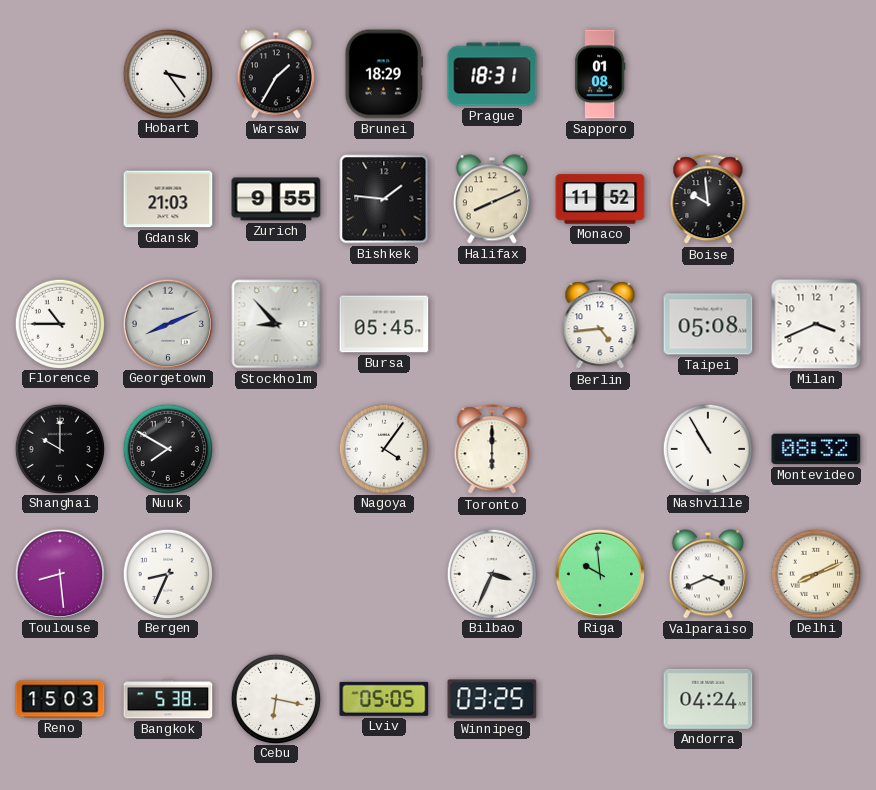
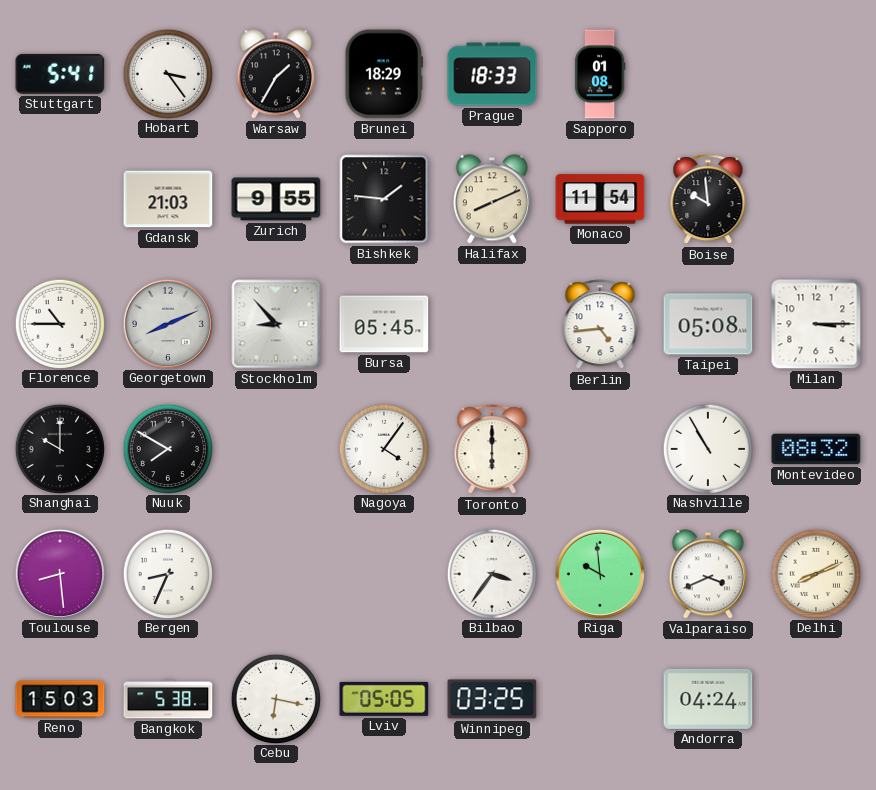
Stuttgart: none -> 5:41
Prague: 18:31 -> 18:33
Monaco: 11:52 -> 11:54
Milan: 3:41 -> 3:15
Bilbao: 3:34 -> 3:36
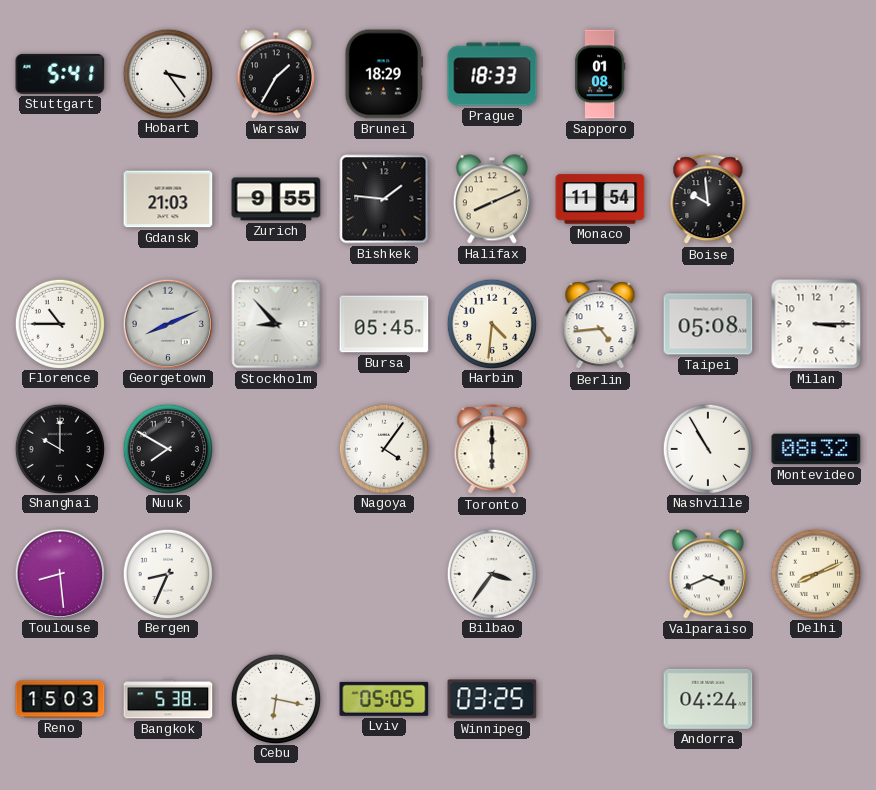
Harbin: none -> 4:31
Riga: 9:59 -> none
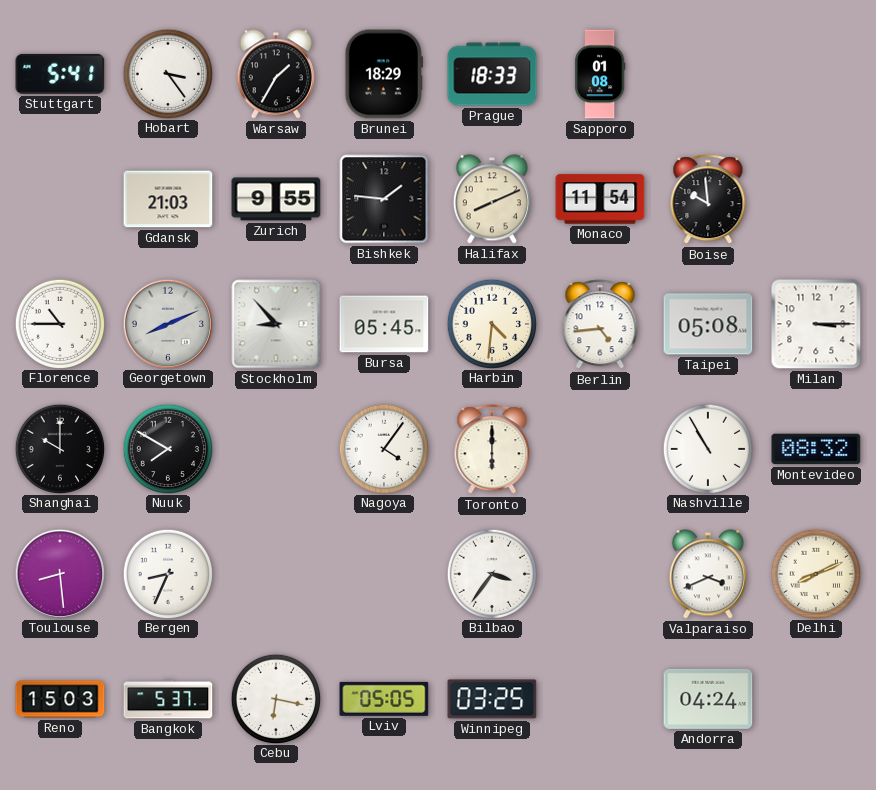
Bangkok: 5:38 -> 5:37
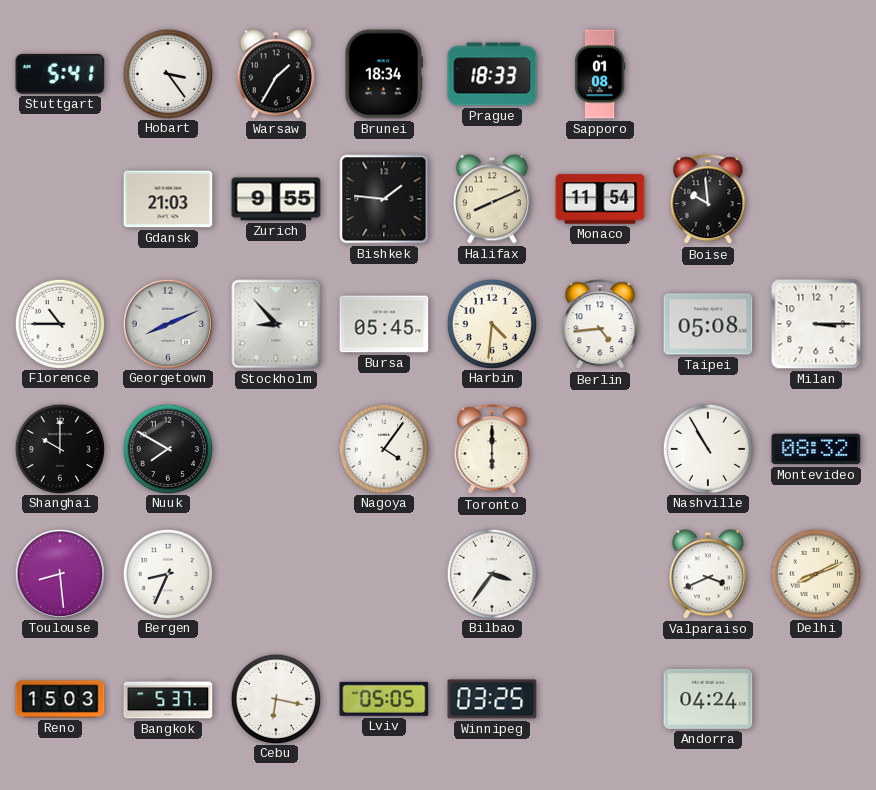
Brunei: 18:29 -> 18:34
